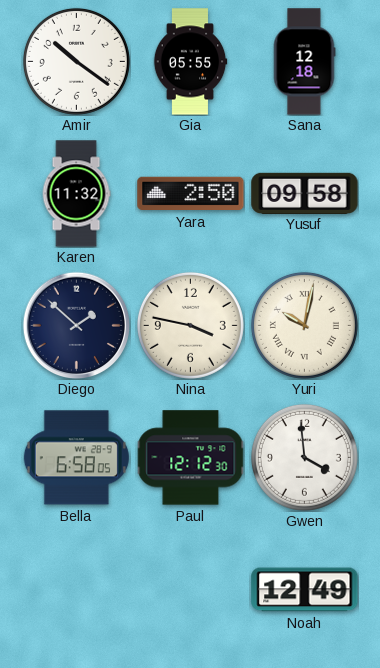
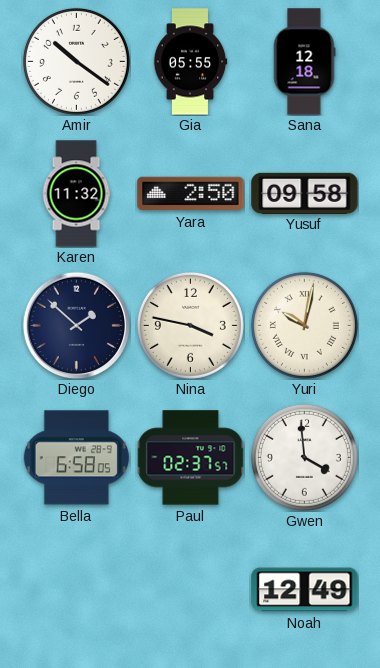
Paul: 12:12 -> 02:37
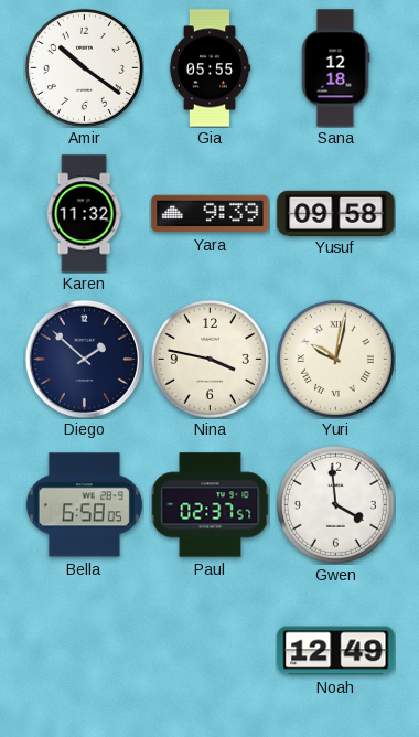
Yara: 2:50 -> 9:39
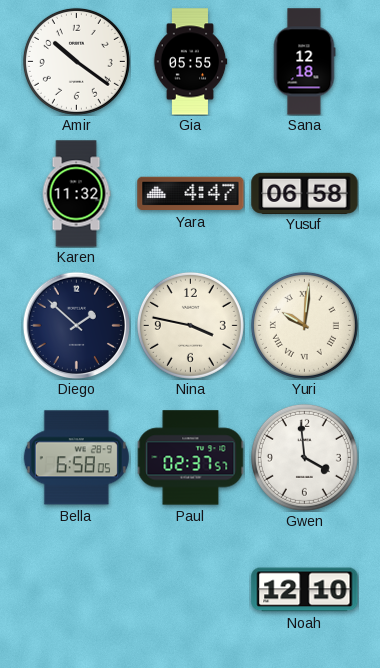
Yara: 9:39 -> 4:47
Yusuf: 09:58 -> 06:58
Yuri: 10:02 -> 10:01
Noah: 12:49 -> 12:10
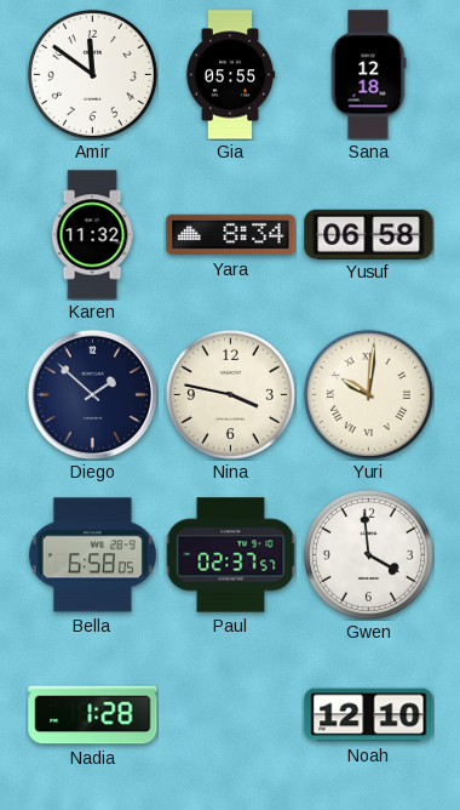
Amir: 10:21 -> 11:51
Yara: 4:47 -> 8:34
Nadia: none -> 1:28
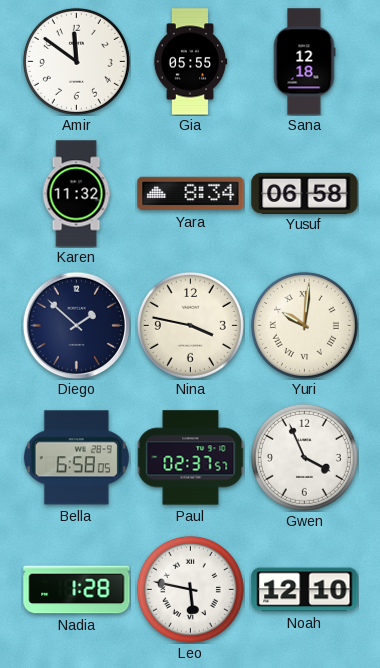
Gwen: 3:59 -> 3:56
Leo: none -> 5:47
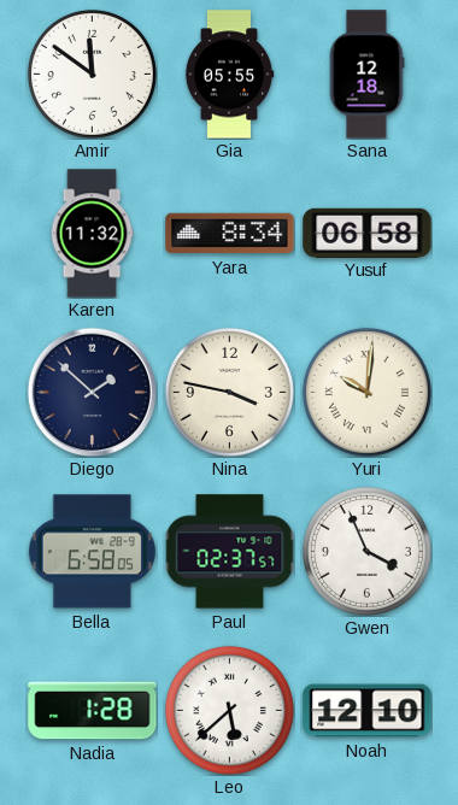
Leo: 5:47 -> 5:38
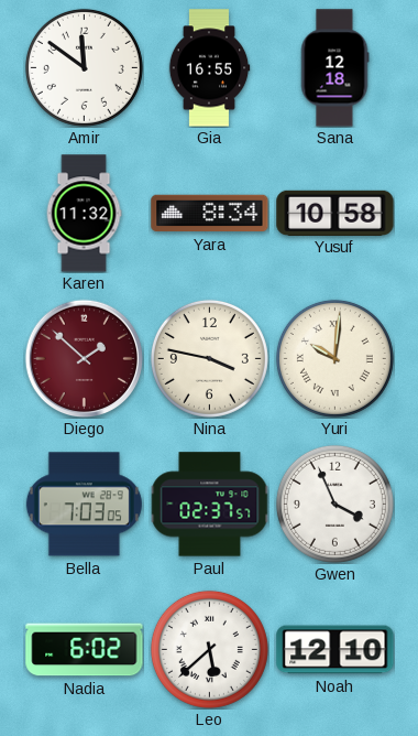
Gia: 05:55 -> 16:55
Yusuf: 06:58 -> 10:58
Diego dial: navy -> burgundy
Bella: 6:58 -> 7:03
Nadia: 1:28 -> 6:02
